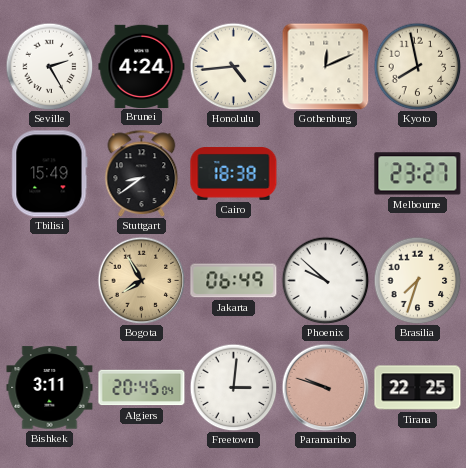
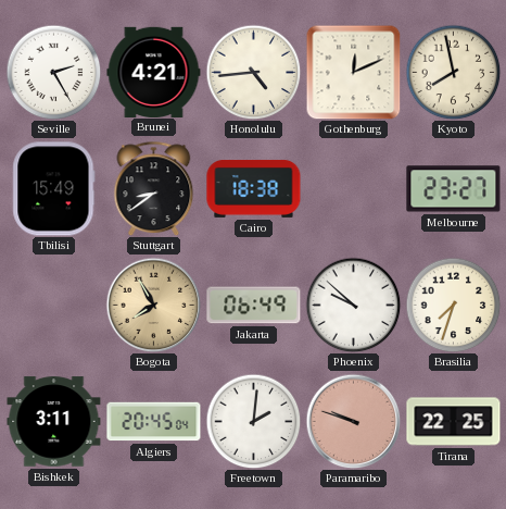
Brunei: 4:24 -> 4:21
Freetown: 3:01 -> 2:01
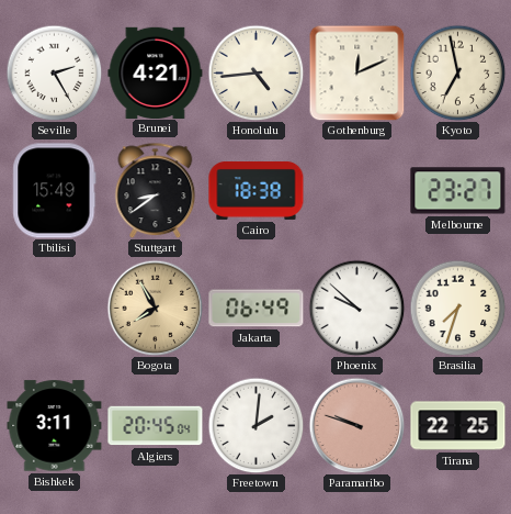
Kyoto: 7:58 -> 6:58
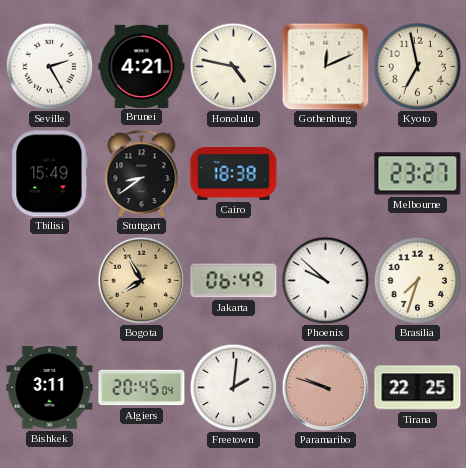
Honolulu: 4:44 -> 4:47
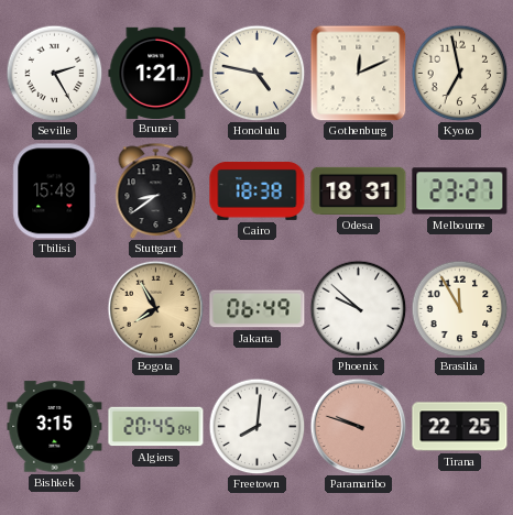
Brunei: 4:21 -> 1:21
Odesa: none -> 18:31
Brasilia: 7:33 -> 11:55
Bishkek: 3:11 -> 3:15
Freetown: 2:01 -> 8:01
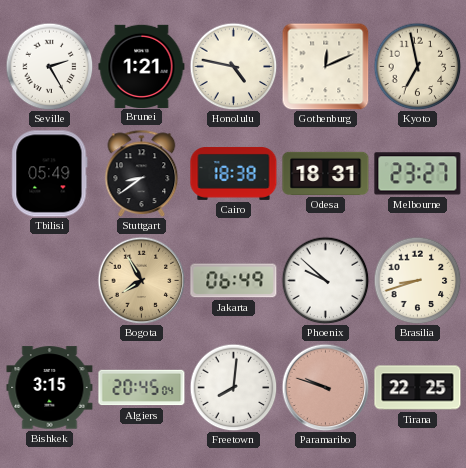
Tbilisi: 15:49 -> 05:49
Brasilia: 11:55 -> 8:42
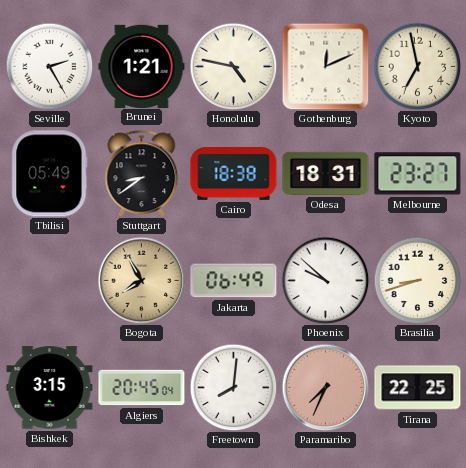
Paramaribo: 9:48 -> 7:34
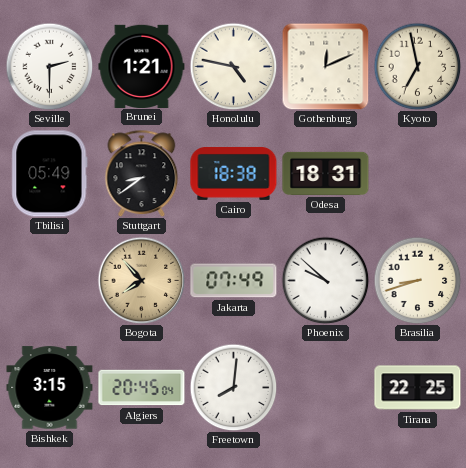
Seville: 2:25 -> 2:30
Melbourne: 23:27 -> none
Bogota: 7:55 -> 7:53
Jakarta: 06:49 -> 07:49
Paramaribo: 7:34 -> none
